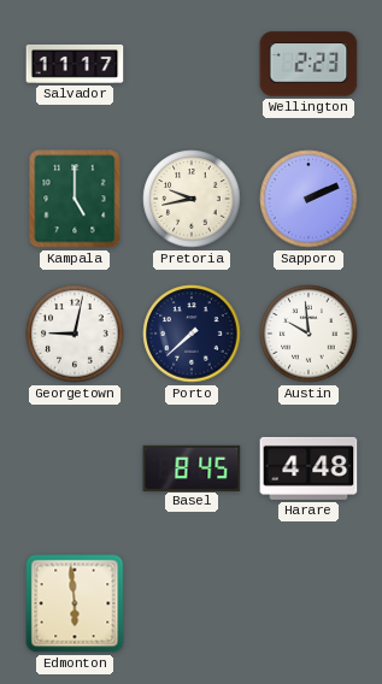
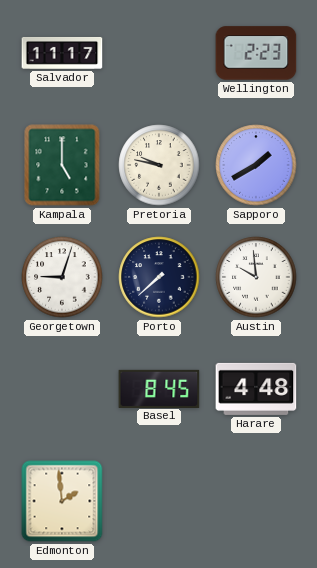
Pretoria: 9:43 -> 9:47
Sapporo: 2:11 -> 1:40
Georgetown: 9:02 -> 9:03
Edmonton: 5:59 -> 1:59
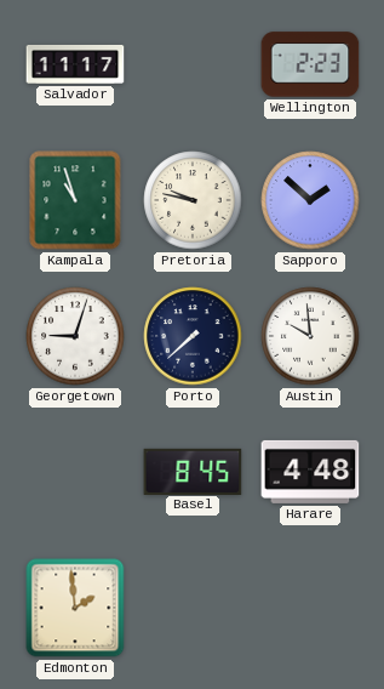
Kampala: 5:00 -> 10:57
Sapporo: 1:40 -> 1:52
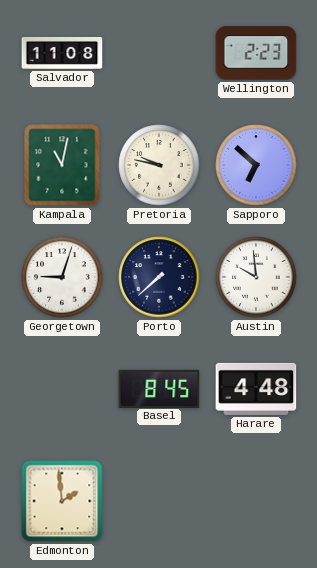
Salvador: 11:17 -> 11:08
Kampala: 10:57 -> 11:02
Sapporo: 1:52 -> 6:52
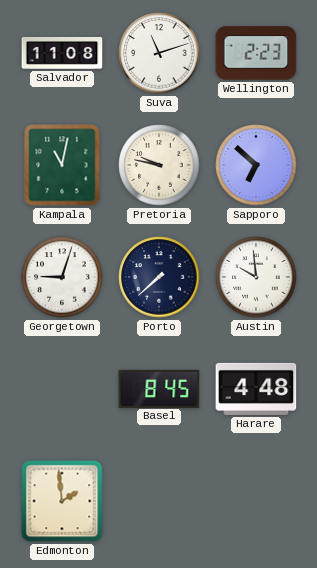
Suva: none -> 11:12
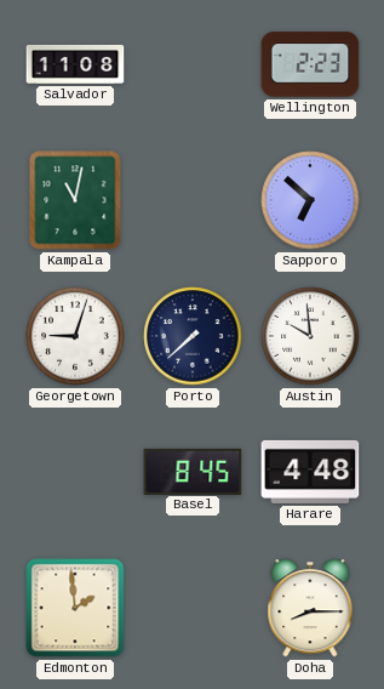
Suva: 11:12 -> none
Pretoria: 9:47 -> none
Doha: none -> 8:15
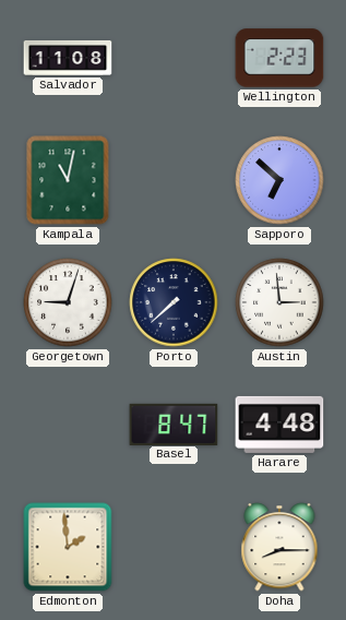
Austin: 9:59 -> 2:59
Basel: 8:45 -> 8:47
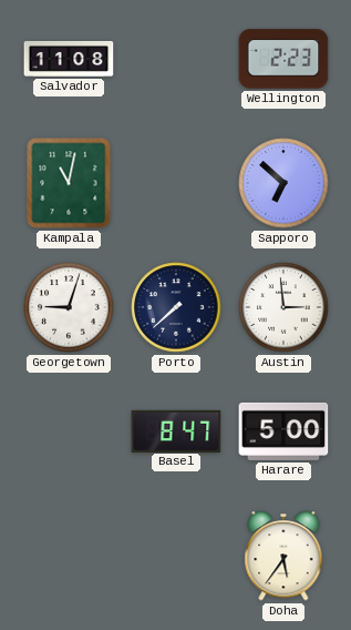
Harare: 4:48 -> 5:00
Edmonton: 1:59 -> none
Doha: 8:15 -> 5:36
